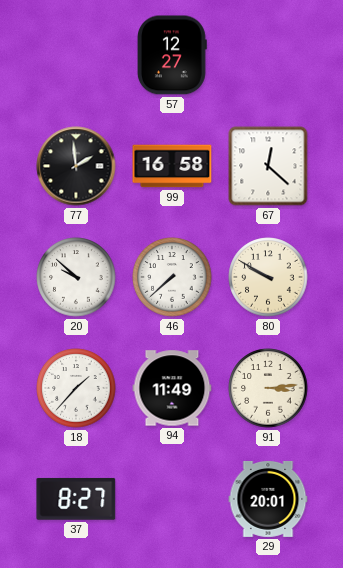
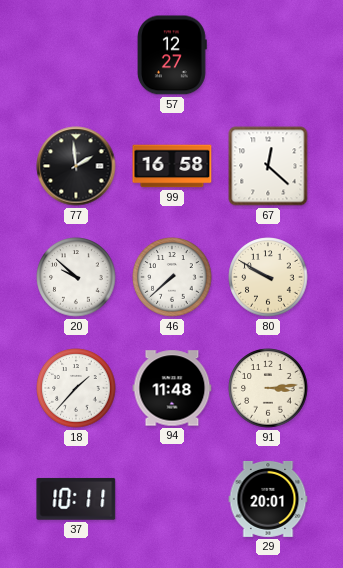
94: 11:49 -> 11:48
37: 8:27 -> 10:11
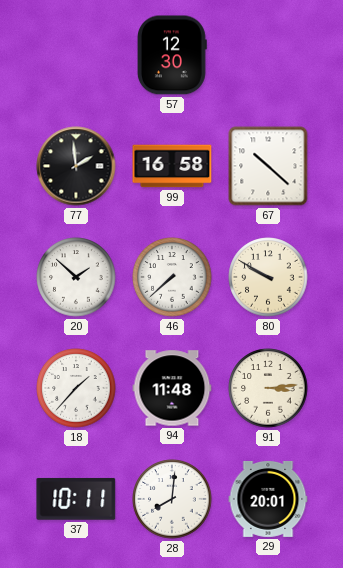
57: 12:27 -> 12:30
67: 12:22 -> 10:22
20: 9:52 -> 1:52
28: none -> 8:01
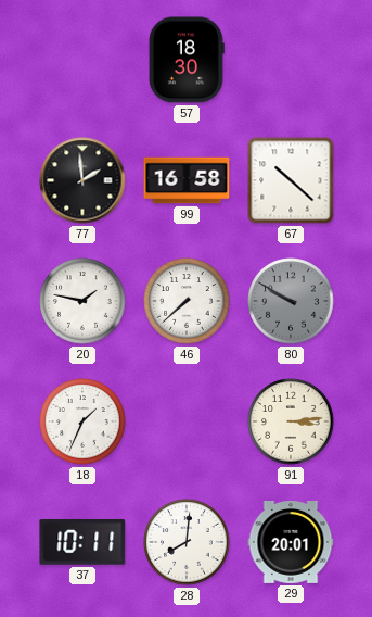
57: 12:30 -> 18:30
20: 1:52 -> 1:47
80 dial: cream -> grey
18: 1:37 -> 1:34
94: 11:48 -> none
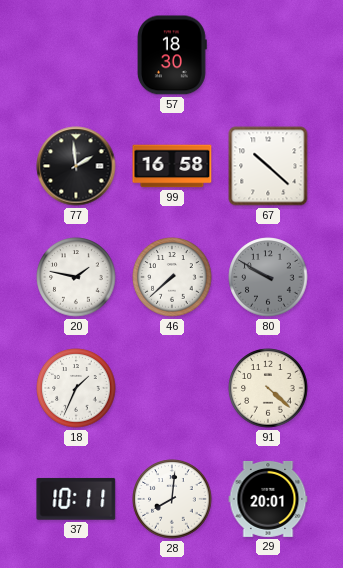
91: 3:14 -> 4:22
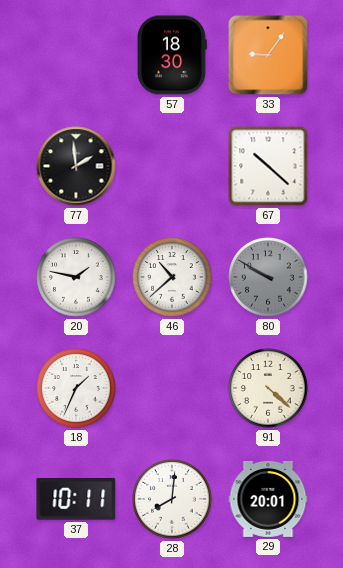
33: none -> 9:06
99: 16:58 -> none
46: 7:38 -> 10:38
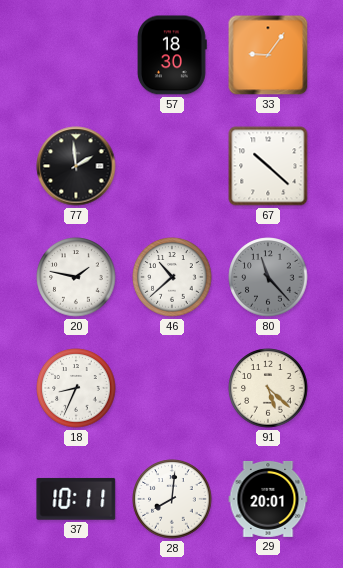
80: 9:50 -> 11:23
18: 1:34 -> 8:34
91: 4:22 -> 5:22
